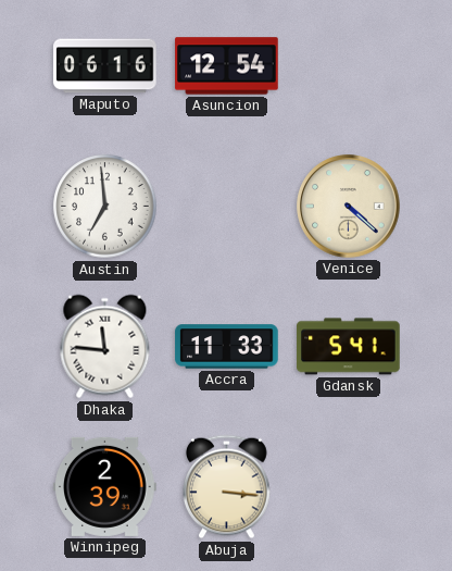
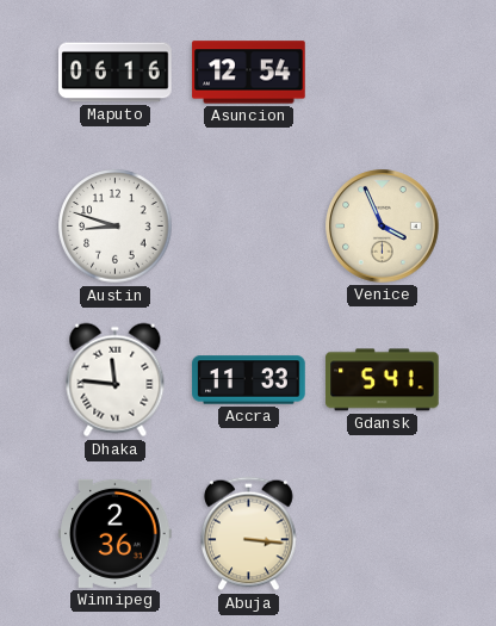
Austin: 6:59 -> 8:48
Venice: 4:22 -> 3:56
Winnipeg: 2:39 -> 2:36
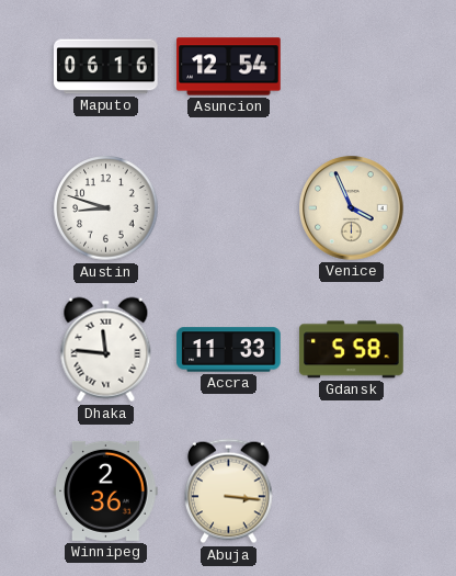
Gdansk: 5:41 -> 5:58
